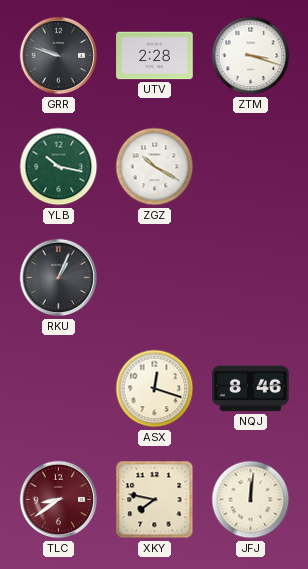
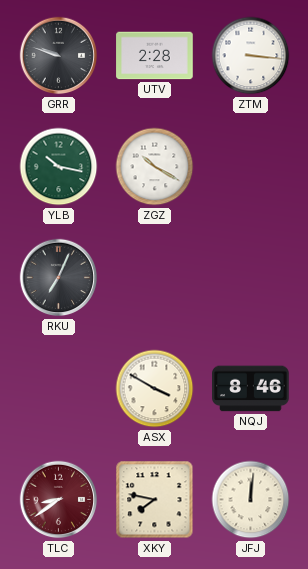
ZTM: 3:18 -> 3:16
RKU: 1:04 -> 7:04
ASX: 12:18 -> 3:50
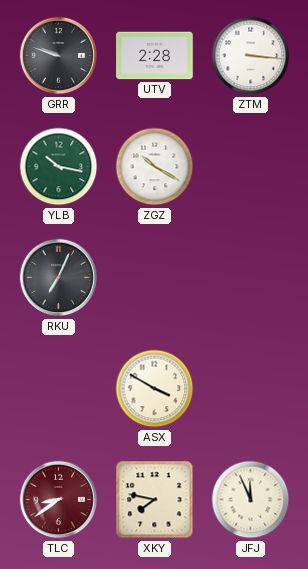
NQJ: 8:46 -> none
JFJ: 12:01 -> 11:56
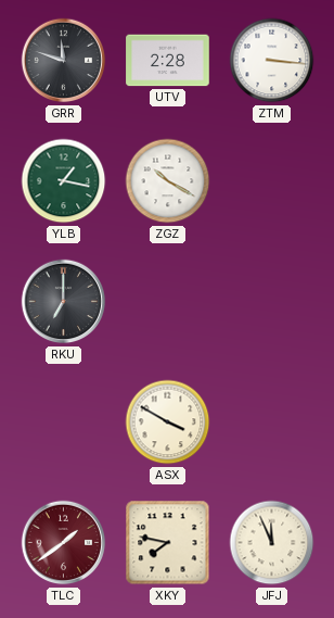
GRR: 9:48 -> 11:48
YLB: 10:17 -> 1:17
RKU: 7:04 -> 7:00
TLC: 8:39 -> 1:39
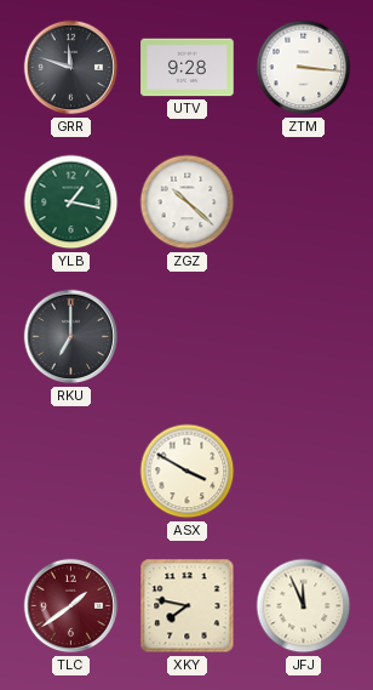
UTV: 2:28 -> 9:28
ZGZ: 10:20 -> 10:22
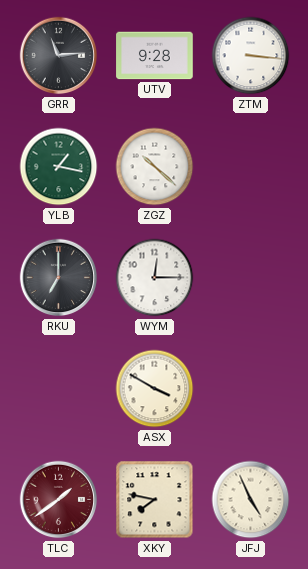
GRR: 11:48 -> 11:14
WYM: none -> 12:15
JFJ: 11:56 -> 4:56
